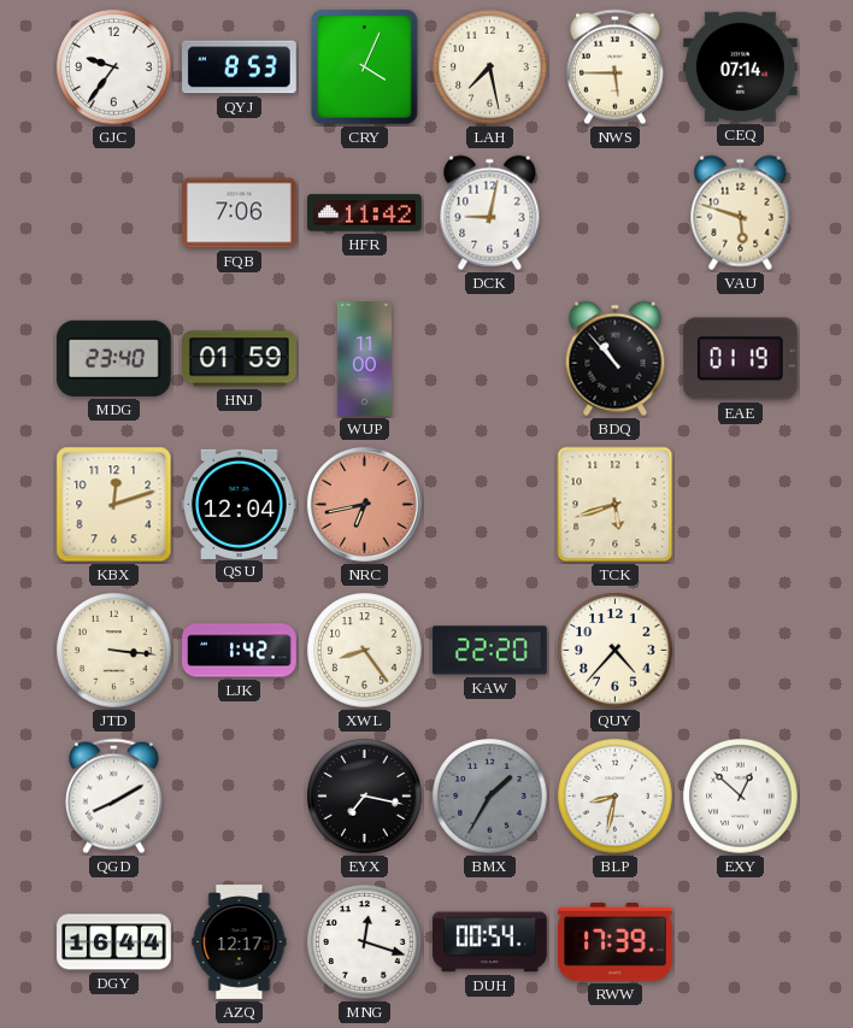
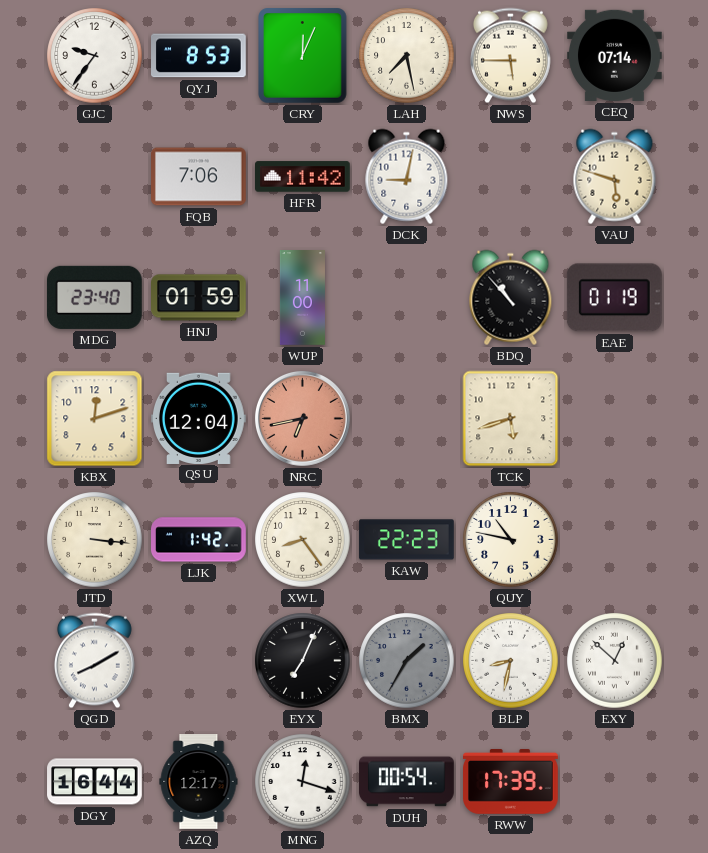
CRY: 4:04 -> 12:04
KAW: 22:20 -> 22:23
QUY: 4:37 -> 10:47
EYX: 7:17 -> 7:04
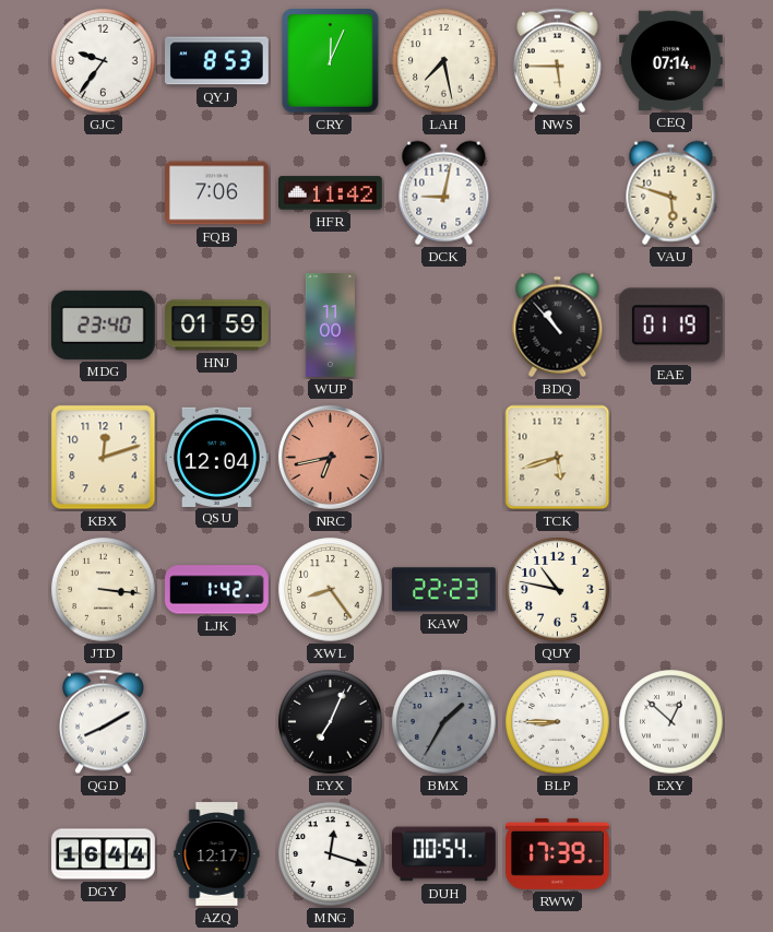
BLP: 8:32 -> 8:45
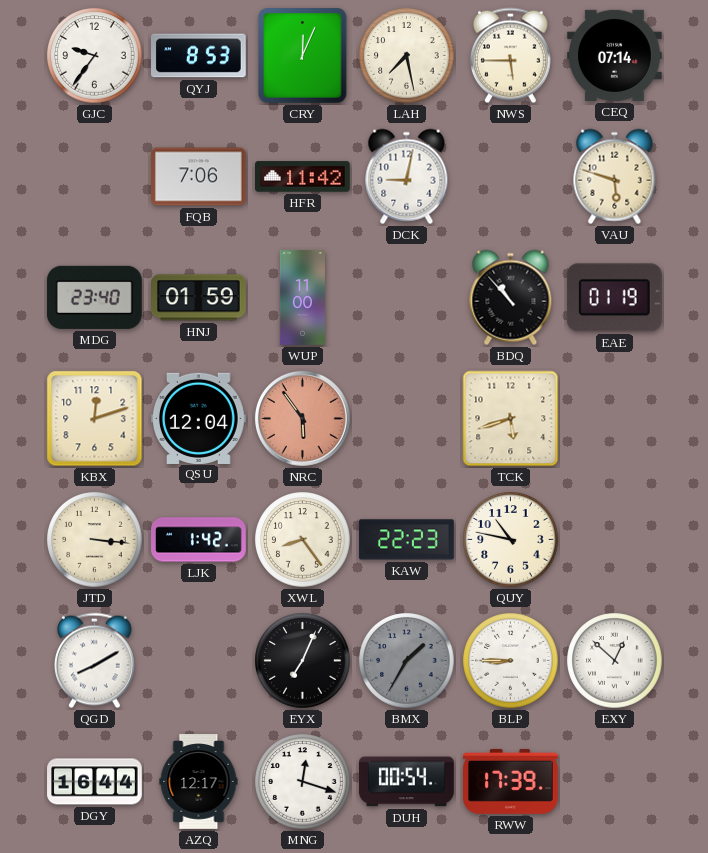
NRC: 6:43 -> 5:54
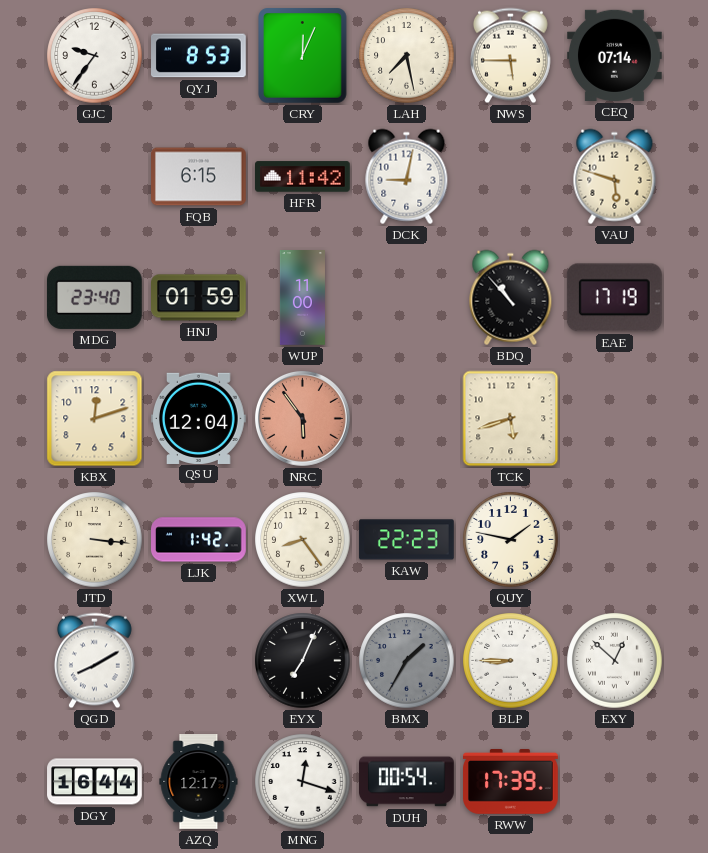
FQB: 7:06 -> 6:15
EAE: 01:19 -> 17:19
QUY: 10:47 -> 1:47
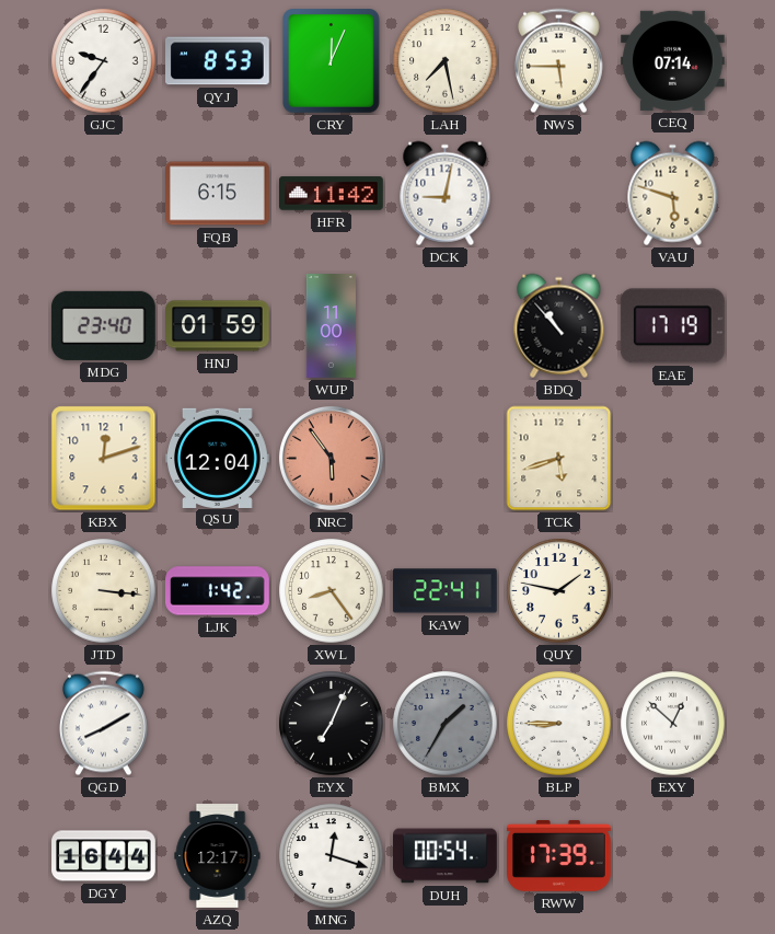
KAW: 22:23 -> 22:41
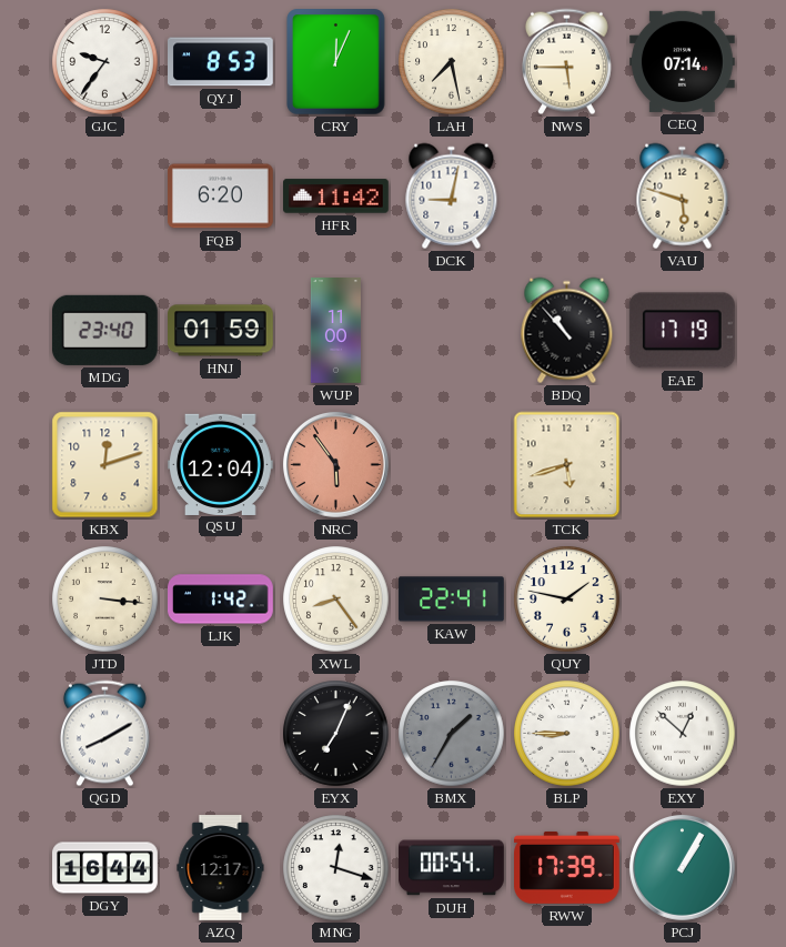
FQB: 6:15 -> 6:20
PCJ: none -> 1:05
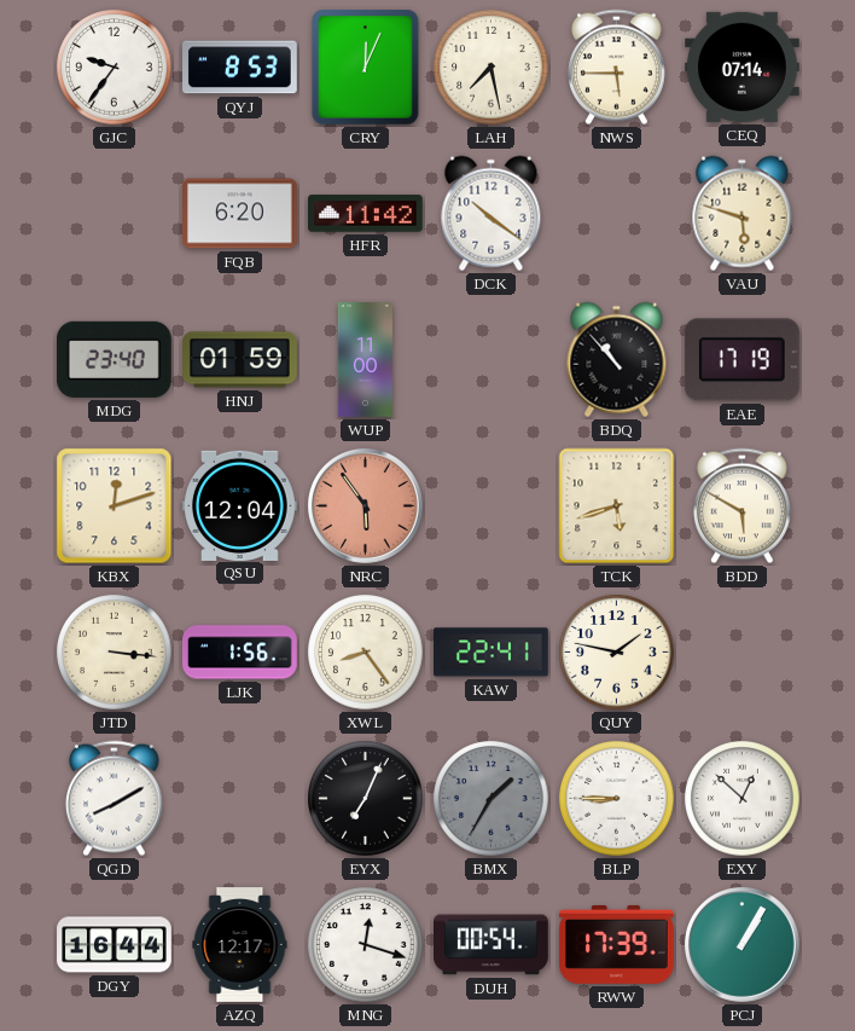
DCK: 9:02 -> 10:21
BDD: none -> 5:50
LJK: 1:42 -> 1:56
